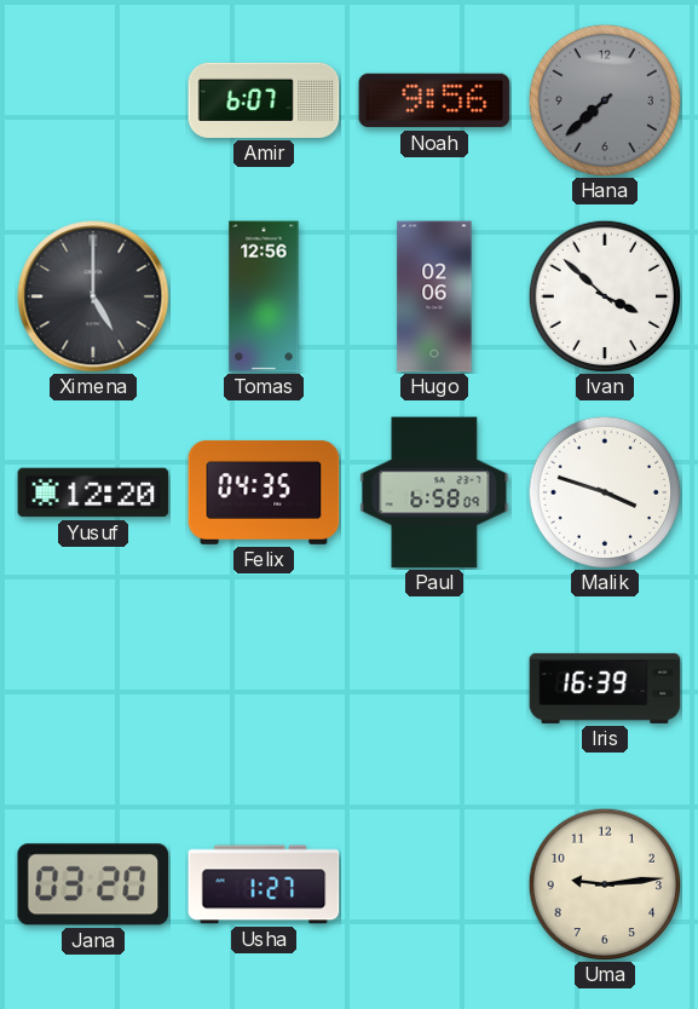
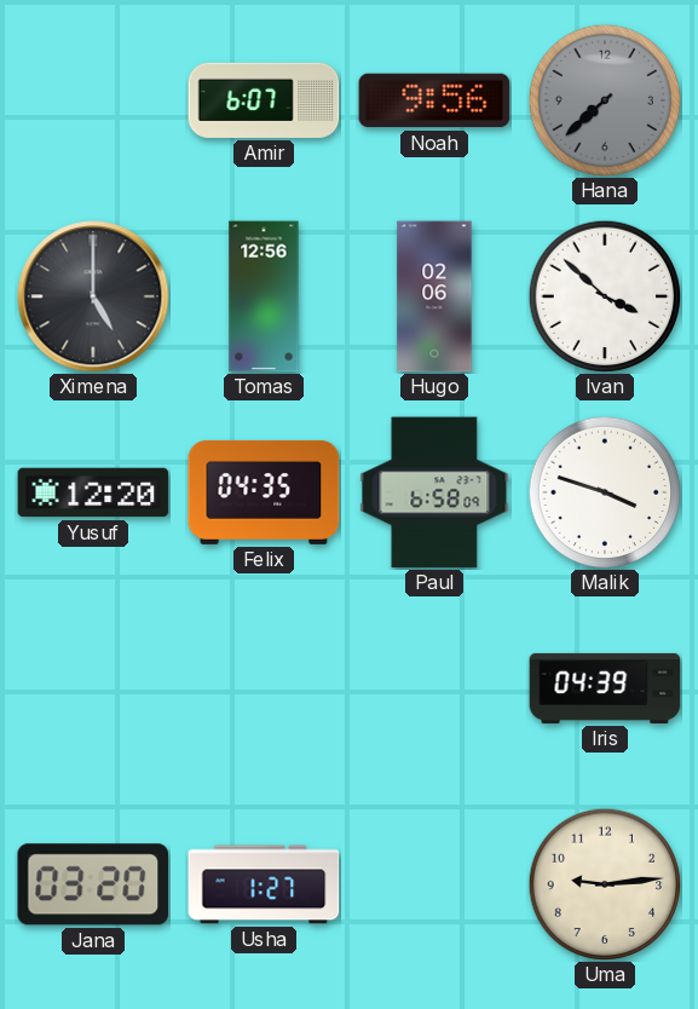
Iris: 16:39 -> 04:39
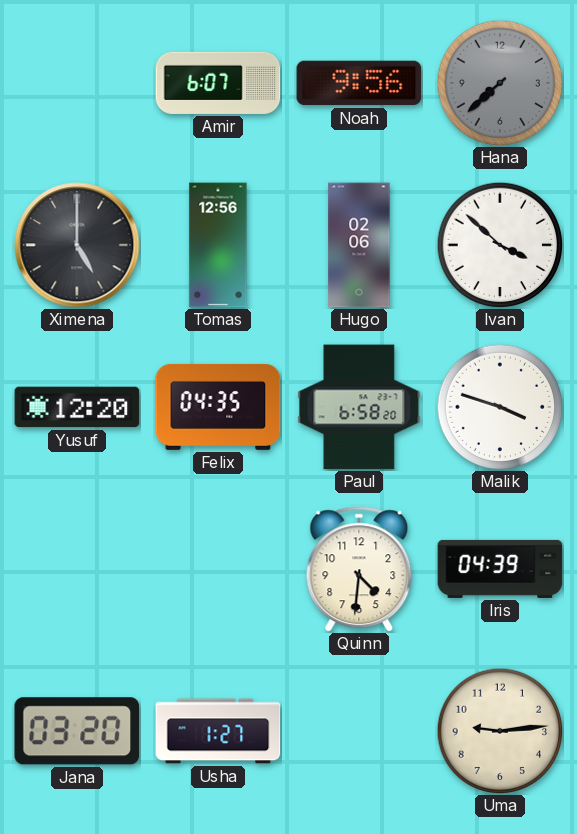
Paul: 6:58:09 -> 6:58:20
Quinn: none -> 4:31
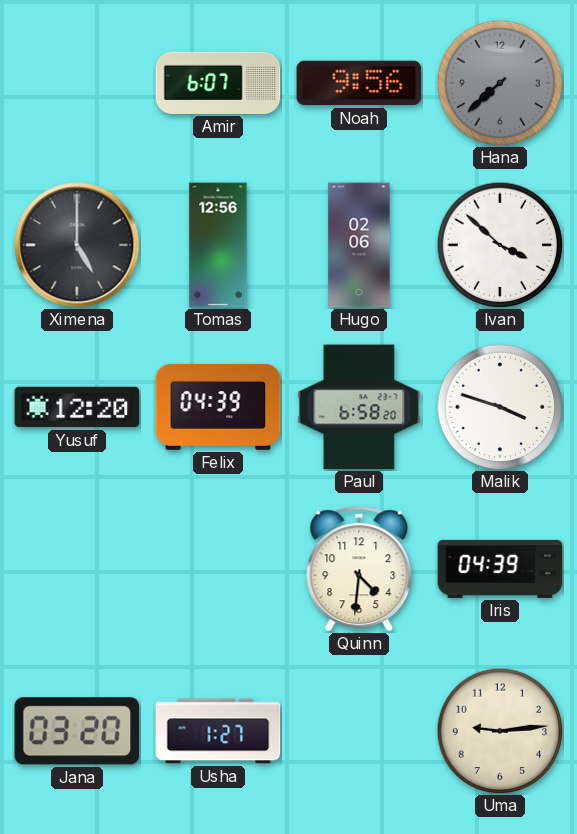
Felix: 04:35 -> 04:39
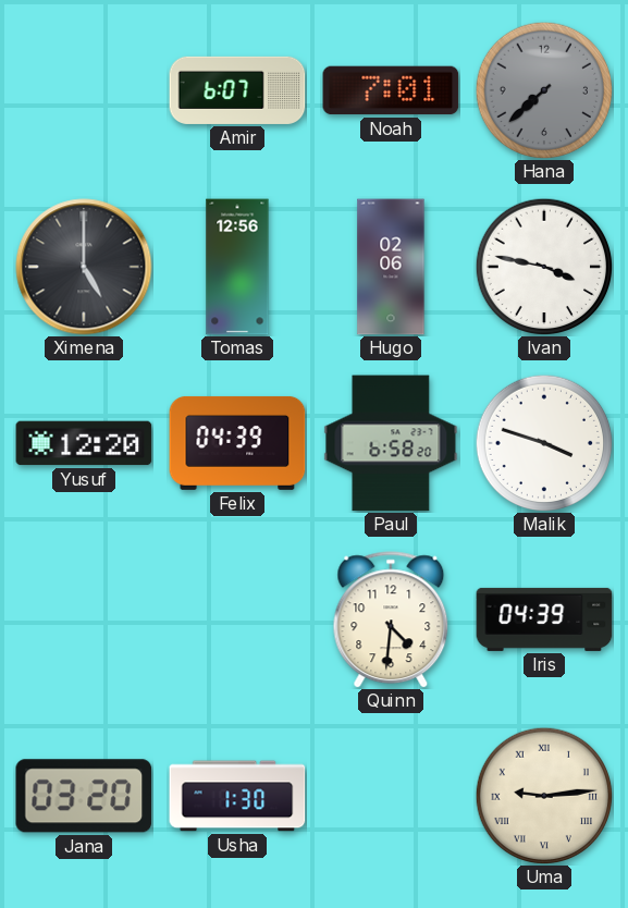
Noah: 9:56 -> 7:01
Ivan: 3:52 -> 3:47
Usha: 1:27 -> 1:30
Uma numerals: Arabic -> Roman
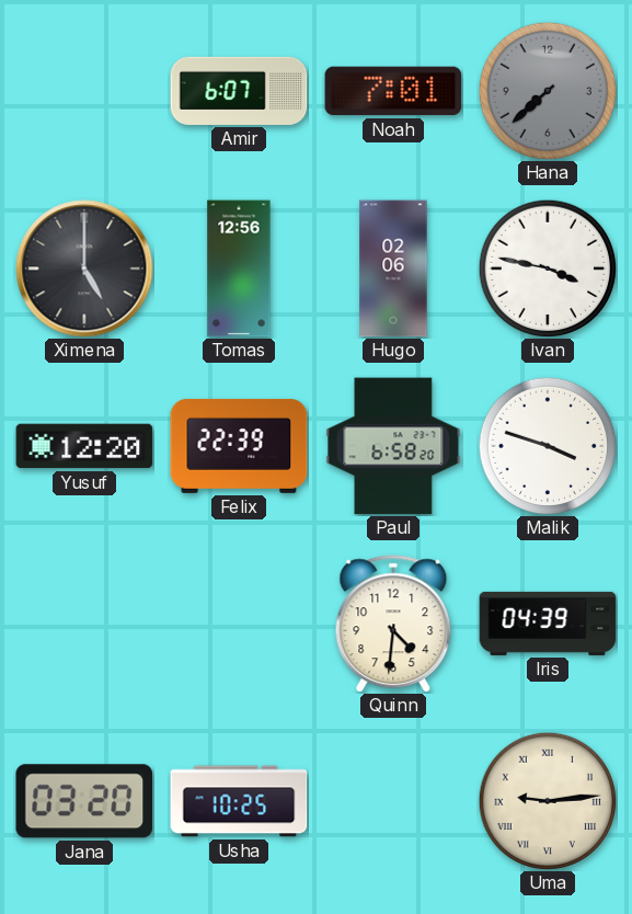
Felix: 04:39 -> 22:39
Usha: 1:30 -> 10:25
